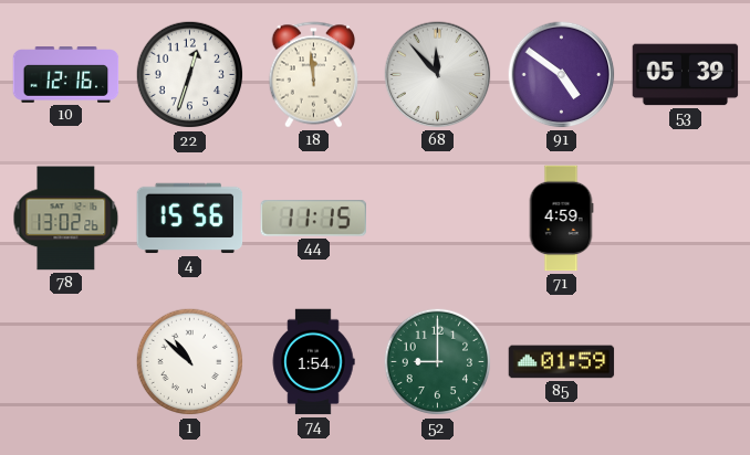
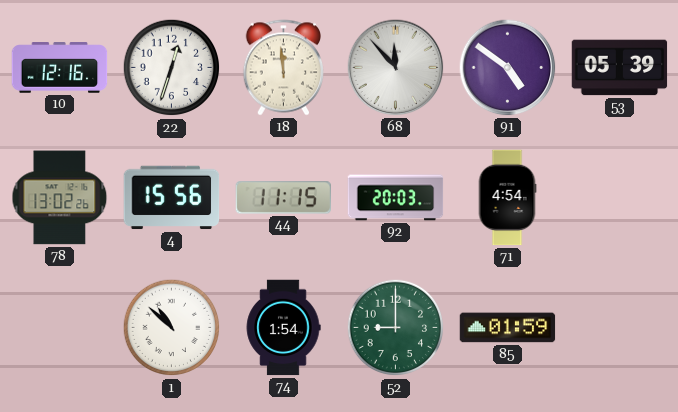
92: none -> 20:03
71: 4:59 -> 4:54
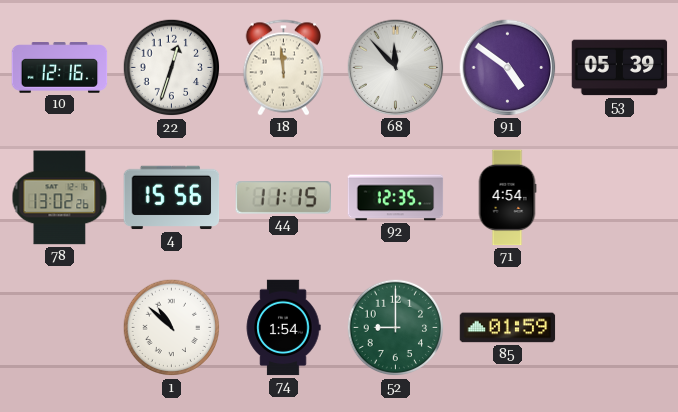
92: 20:03 -> 12:35
